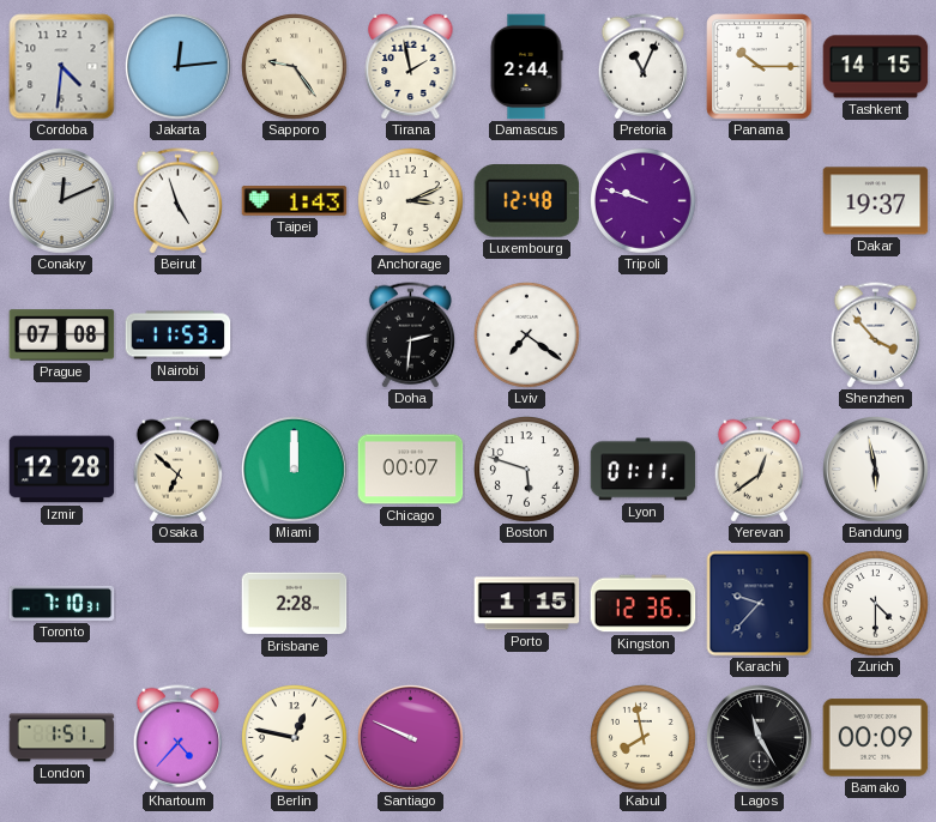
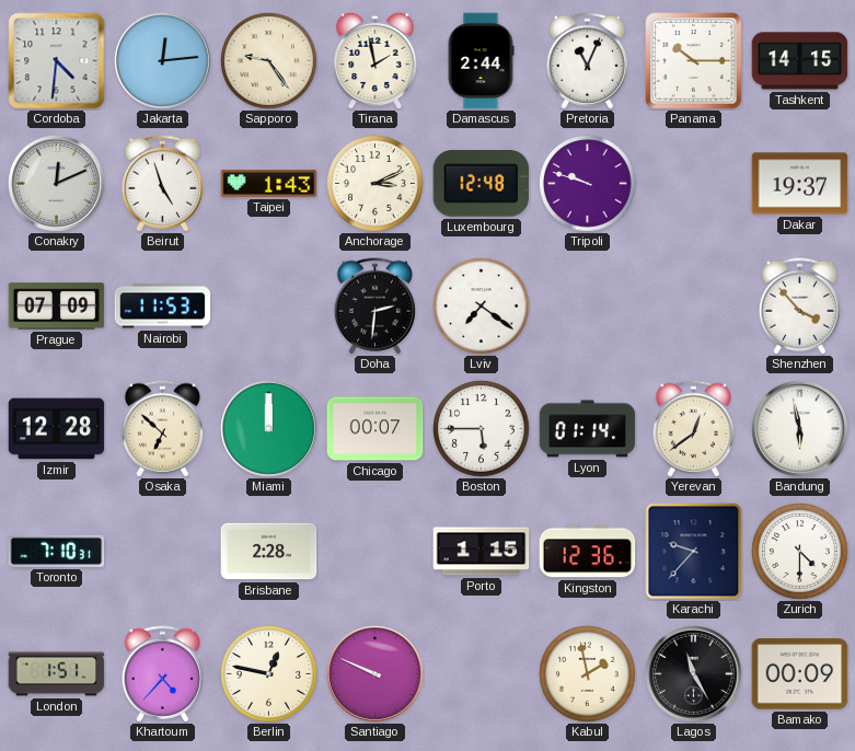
Prague: 07:08 -> 07:09
Boston: 5:48 -> 5:45
Lyon: 01:11 -> 01:14
Kabul: 7:58 -> 1:58
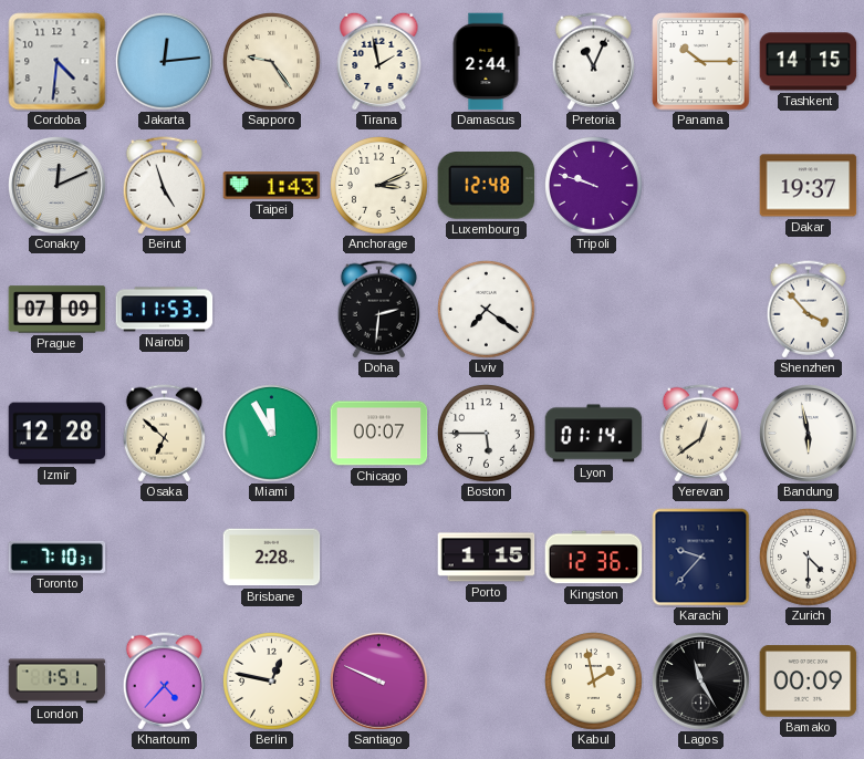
Miami: 12:00 -> 11:55
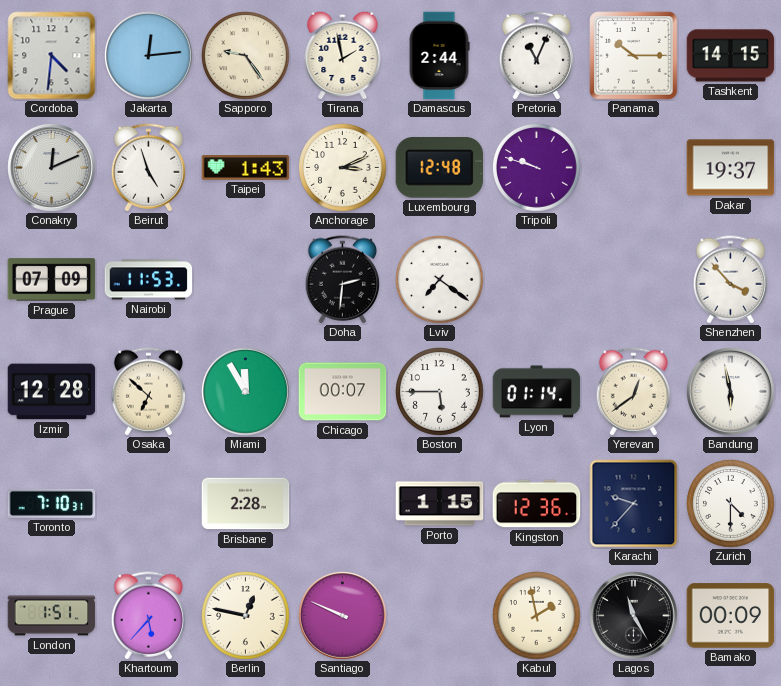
Khartoum: 4:37 -> 5:37
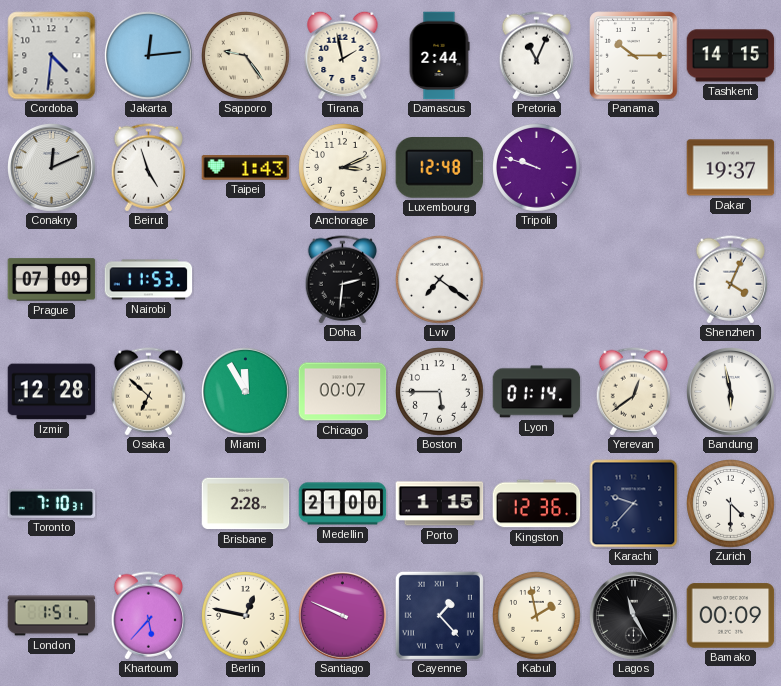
Shenzhen: 3:53 -> 4:04
Medellin: none -> 21:00
Cayenne: none -> 1:23
